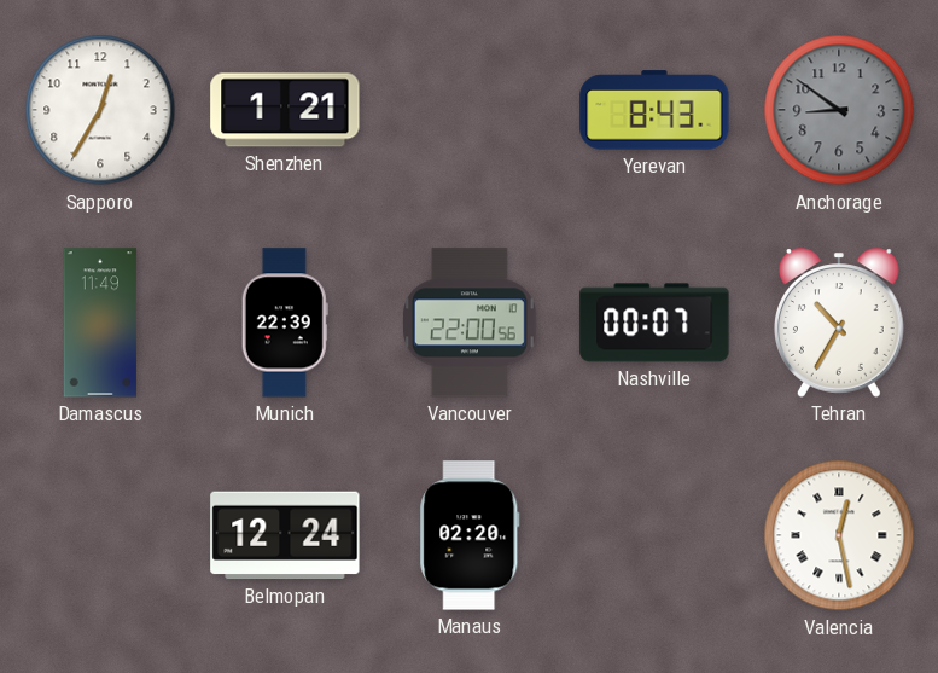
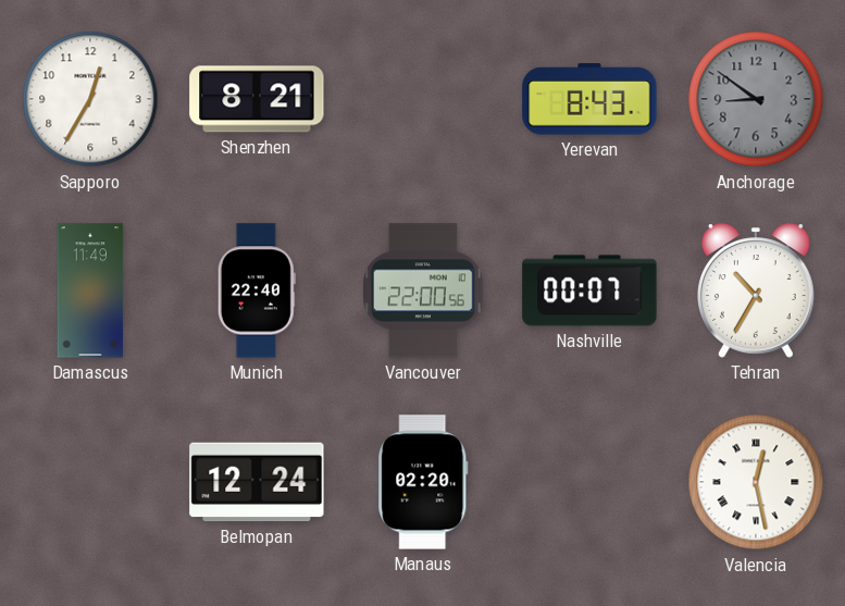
Shenzhen: 1:21 -> 8:21
Munich: 22:39 -> 22:40
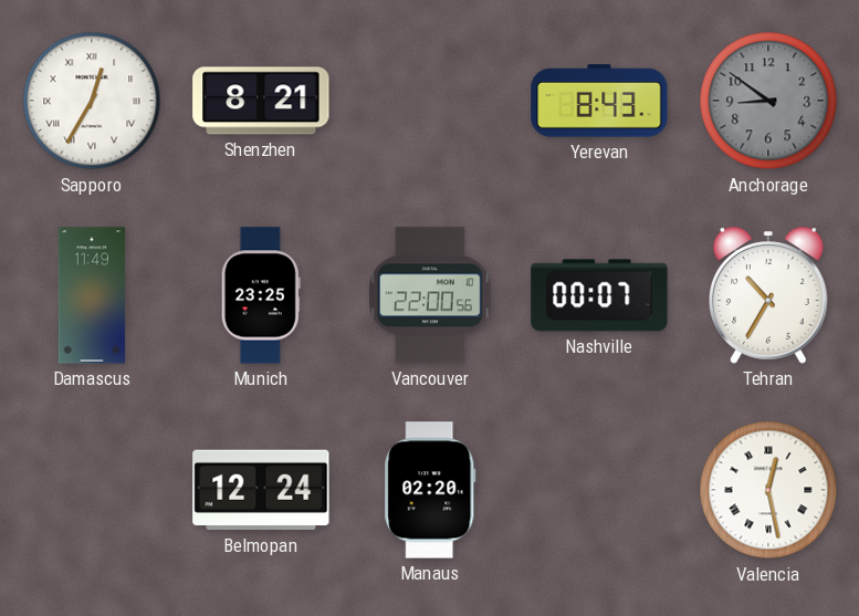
Sapporo numerals: Arabic -> Roman
Munich: 22:40 -> 23:25
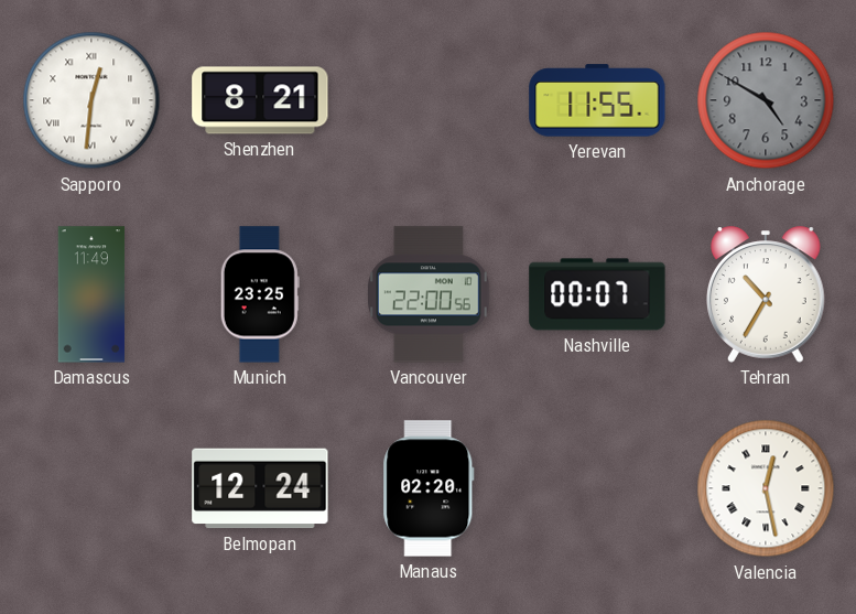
Sapporo: 12:35 -> 12:31
Yerevan: 8:43 -> 11:55
Anchorage: 8:51 -> 4:50
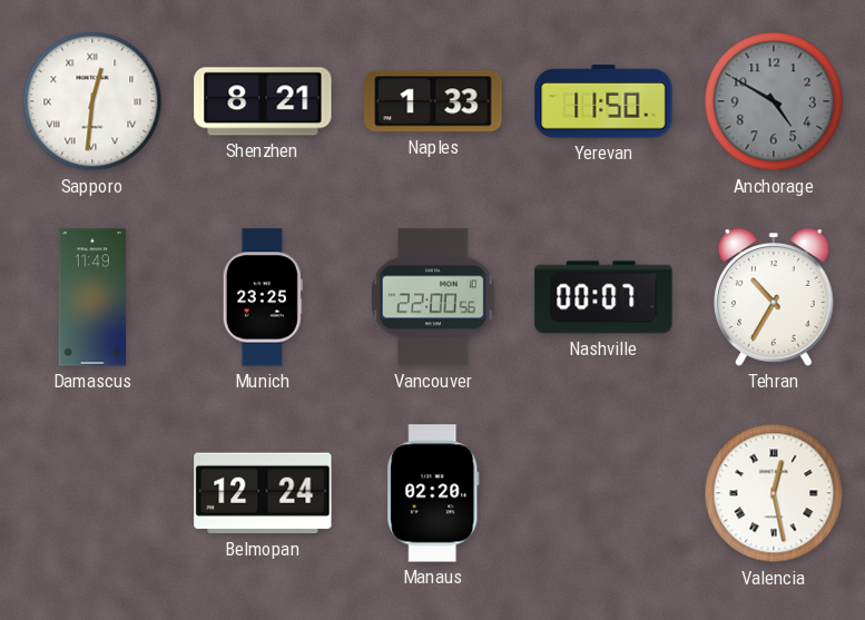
Naples: none -> 1:33
Yerevan: 11:55 -> 11:50
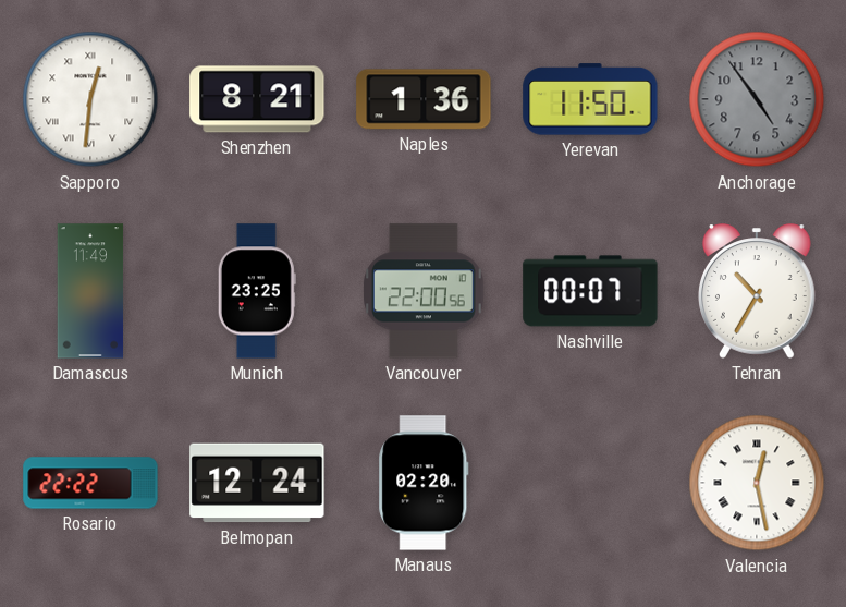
Naples: 1:33 -> 1:36
Anchorage: 4:50 -> 4:54
Rosario: none -> 22:22
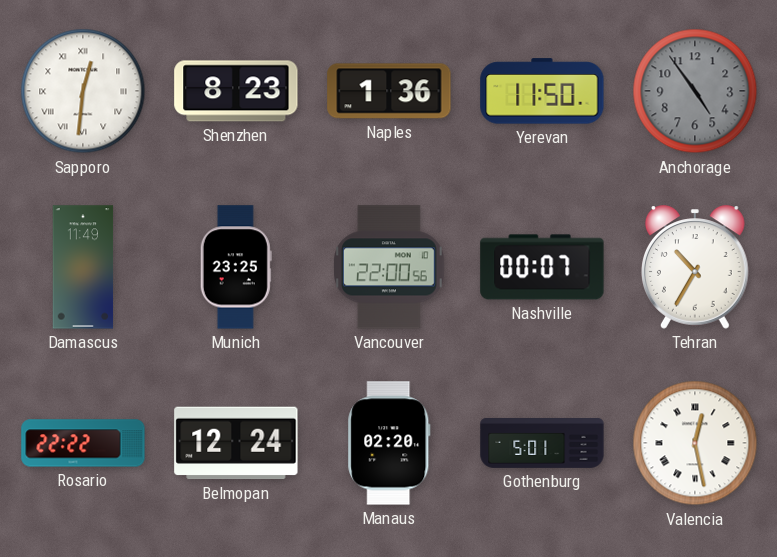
Shenzhen: 8:21 -> 8:23
Gothenburg: none -> 5:01
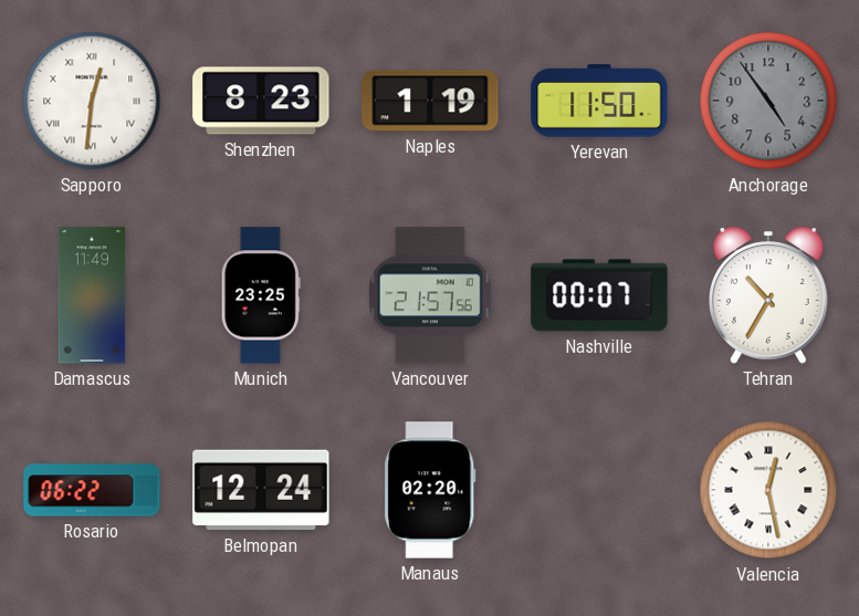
Naples: 1:36 -> 1:19
Vancouver: 22:00 -> 21:57
Rosario: 22:22 -> 06:22
Gothenburg: 5:01 -> none
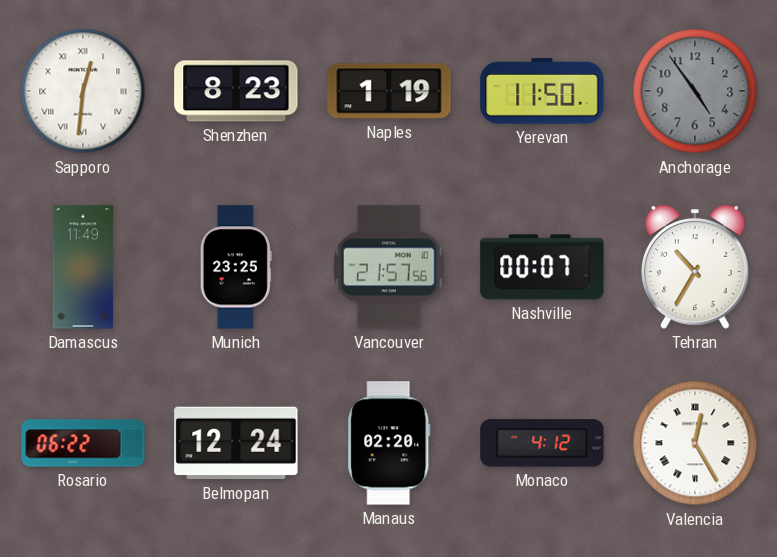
Monaco: none -> 4:12
Valencia: 12:28 -> 12:25
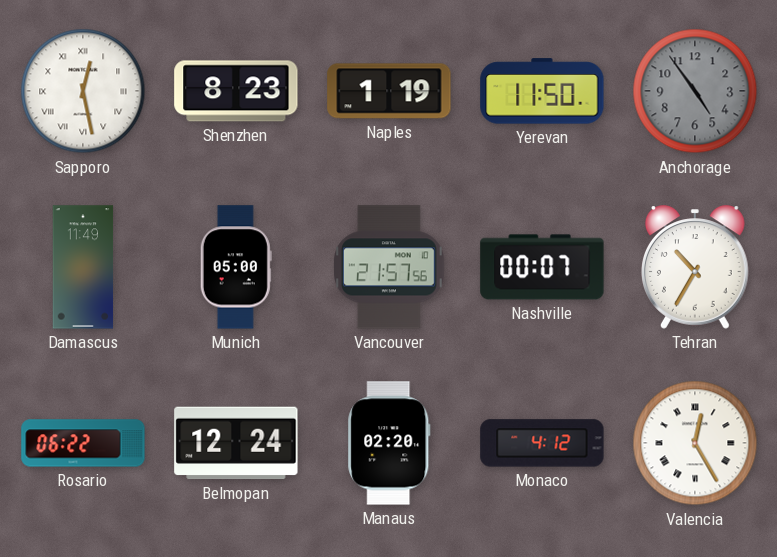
Sapporo: 12:31 -> 12:28
Munich: 23:25 -> 05:00
